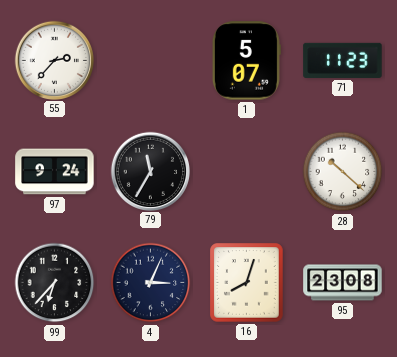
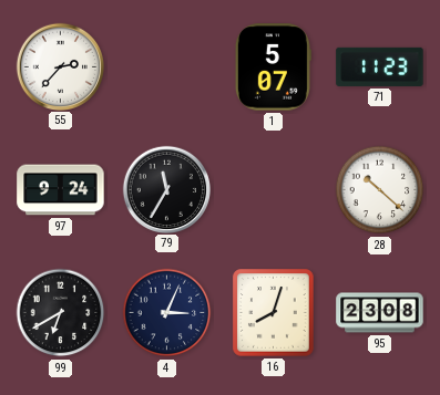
99: 6:37 -> 6:40
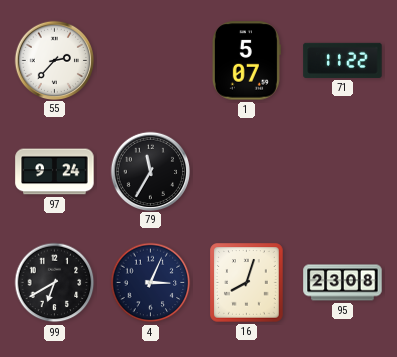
71: 11:23 -> 11:22
28: 10:22 -> none
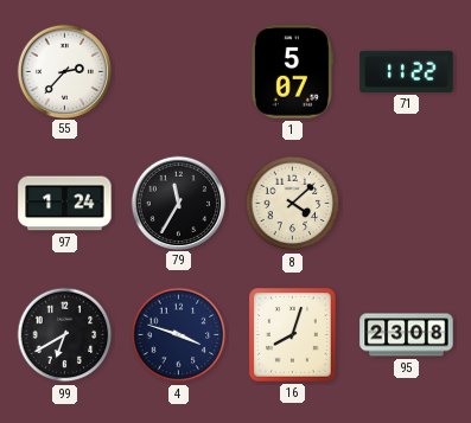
97: 9:24 -> 1:24
8: none -> 4:08
4: 3:04 -> 3:48
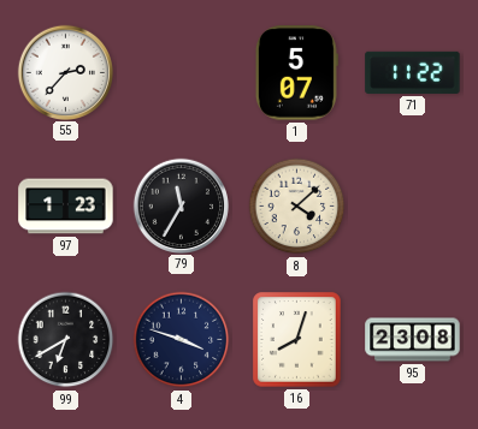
97: 1:24 -> 1:23
